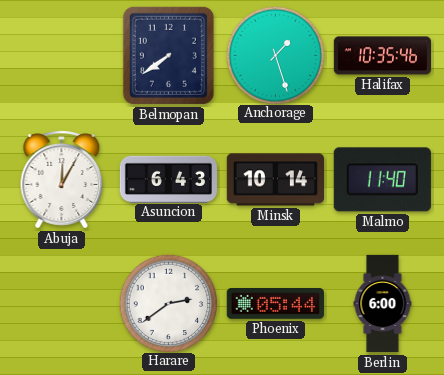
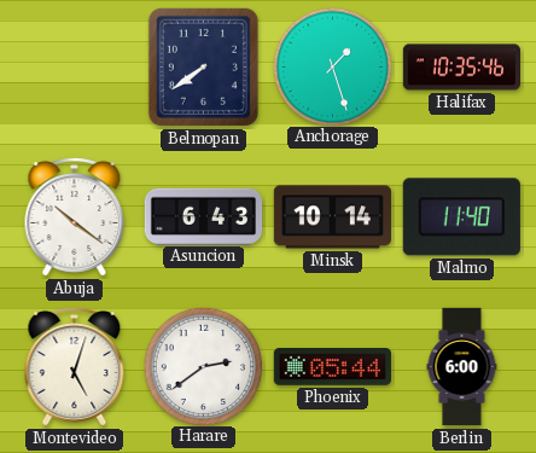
Abuja: 12:05 -> 10:21
Montevideo: none -> 5:03
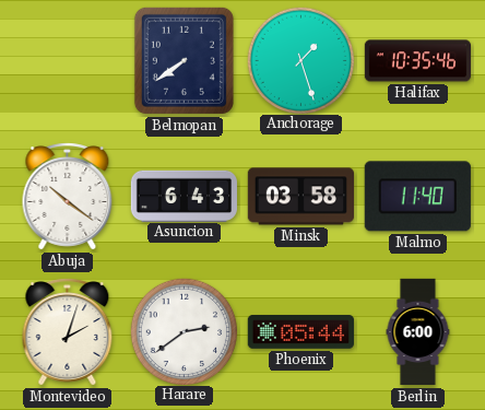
Minsk: 10:14 -> 03:58
Montevideo: 5:03 -> 2:03
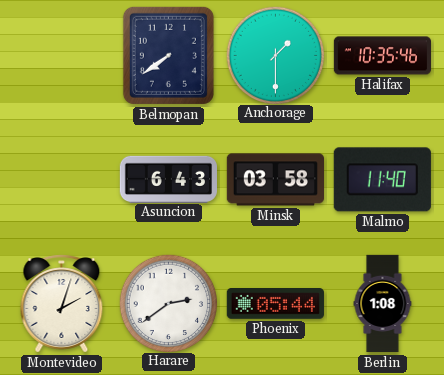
Anchorage: 1:27 -> 1:30
Abuja: 10:21 -> none
Berlin: 6:00 -> 1:08
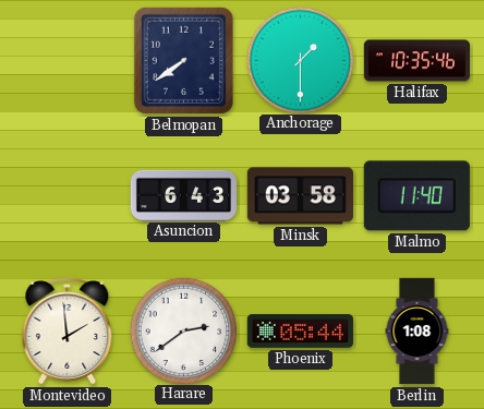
Montevideo: 2:03 -> 1:59
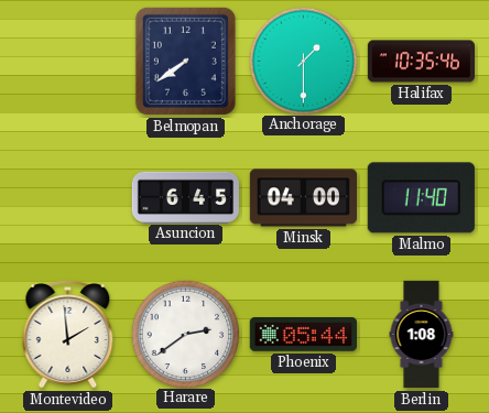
Asuncion: 6:43 -> 6:45
Minsk: 03:58 -> 04:00
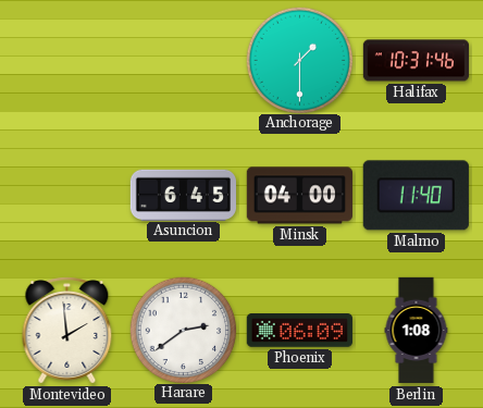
Belmopan: 7:39 -> none
Halifax: 10:35 -> 10:31
Phoenix: 05:44 -> 06:09
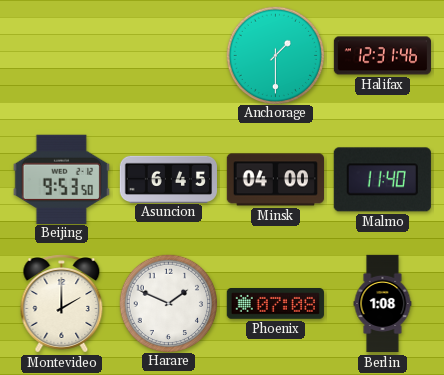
Halifax: 10:31 -> 12:31
Beijing: none -> 9:53
Montevideo: 1:59 -> 2:00
Harare: 2:39 -> 1:49
Phoenix: 06:09 -> 07:08
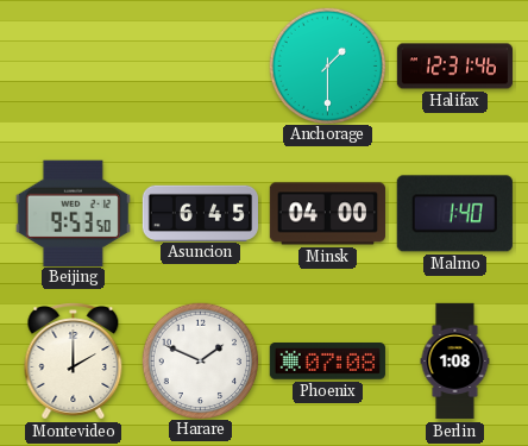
Malmo: 11:40 -> 1:40
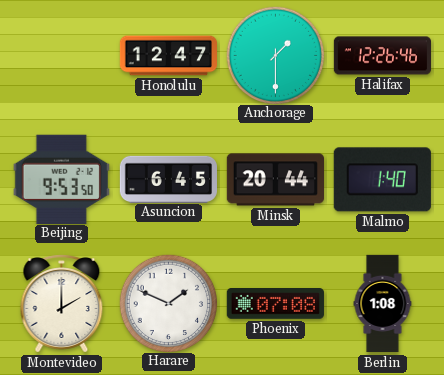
Honolulu: none -> 12:47
Halifax: 12:31 -> 12:26
Minsk: 04:00 -> 20:44
